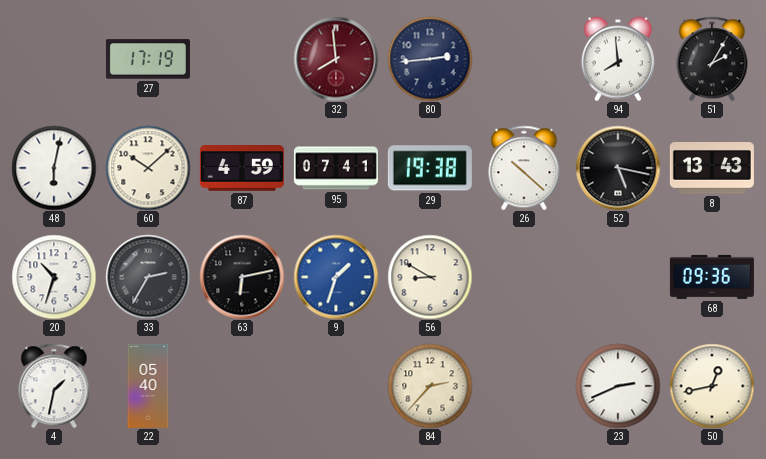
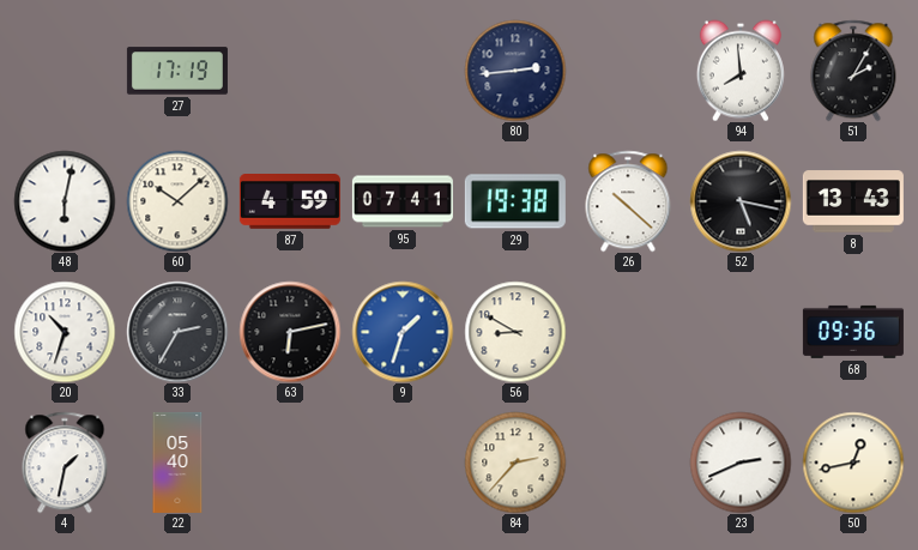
32: 7:59 -> none
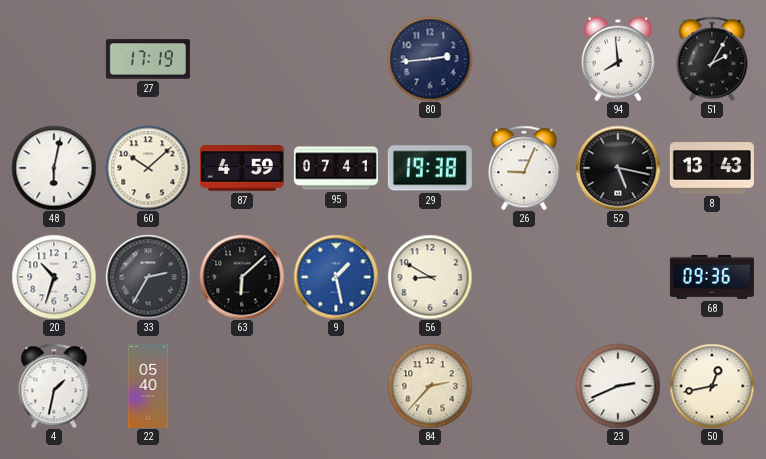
26: 10:22 -> 9:04
63: 6:13 -> 6:08
9: 1:33 -> 1:28
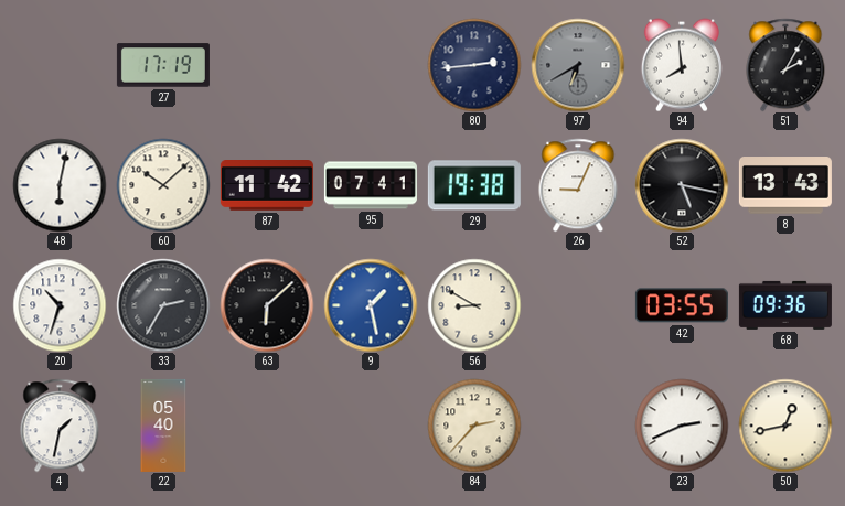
97: none -> 6:40
87: 4:59 -> 11:42
42: none -> 03:55
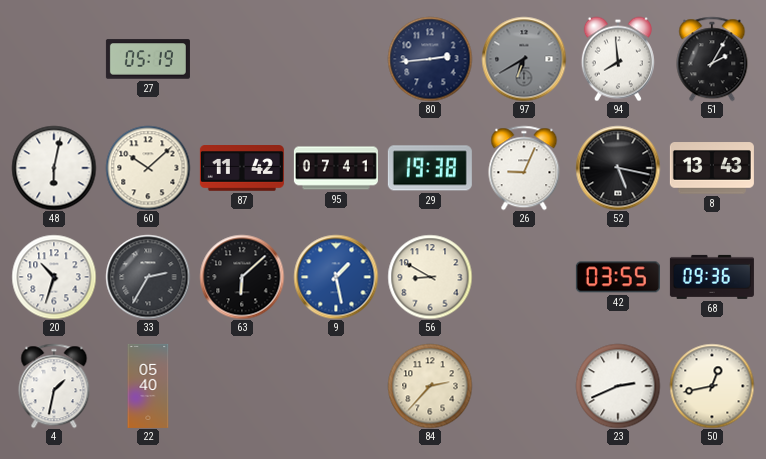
27: 17:19 -> 05:19
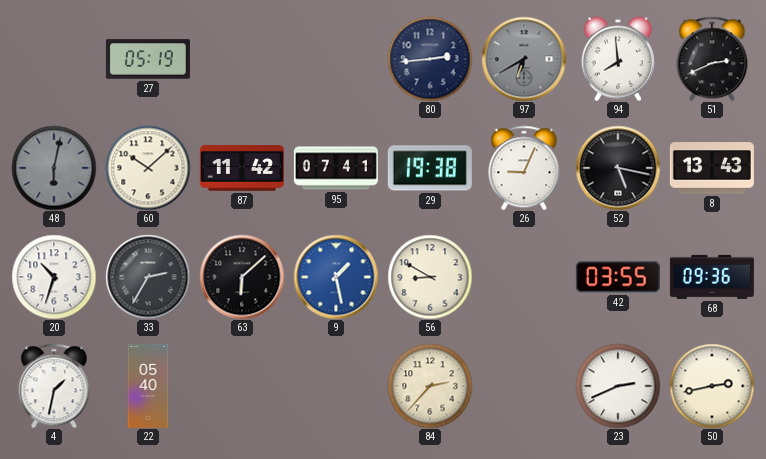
51: 2:05 -> 2:41
48 dial: white -> grey
50: 12:43 -> 2:43
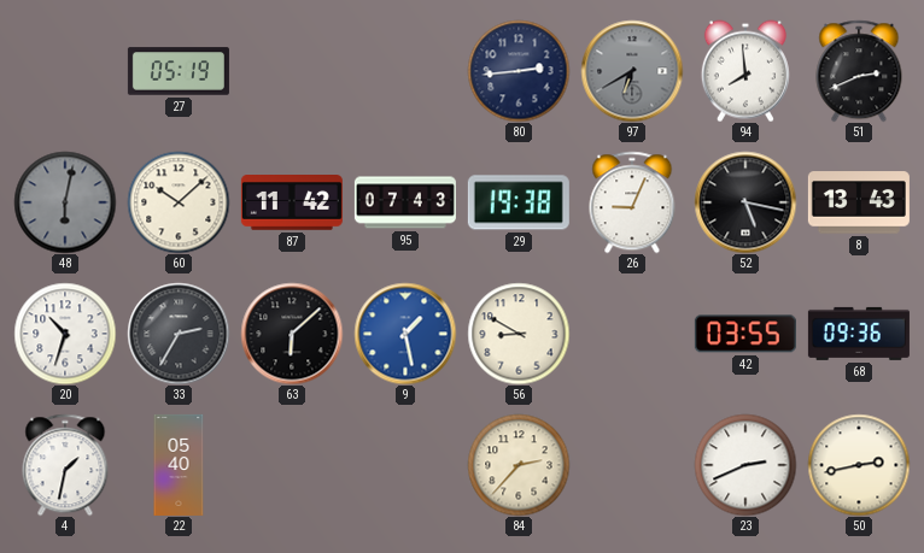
95: 07:41 -> 07:43
